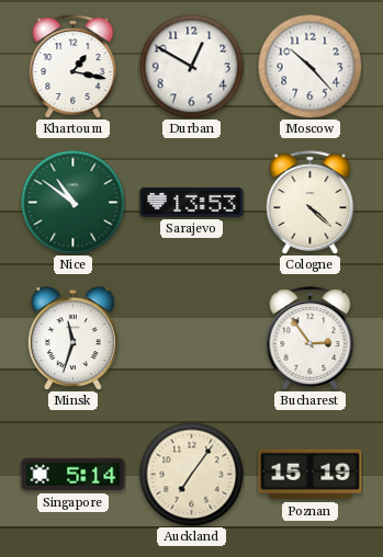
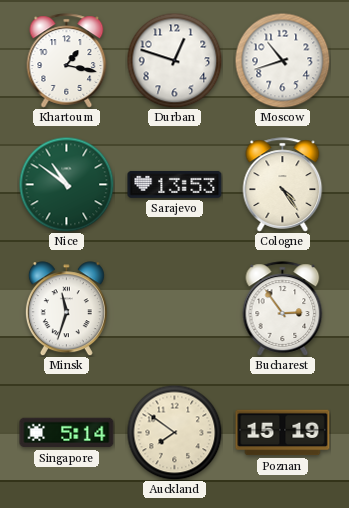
Durban: 12:50 -> 12:48
Moscow: 10:23 -> 10:42
Cologne: 4:22 -> 4:24
Auckland: 7:06 -> 7:51
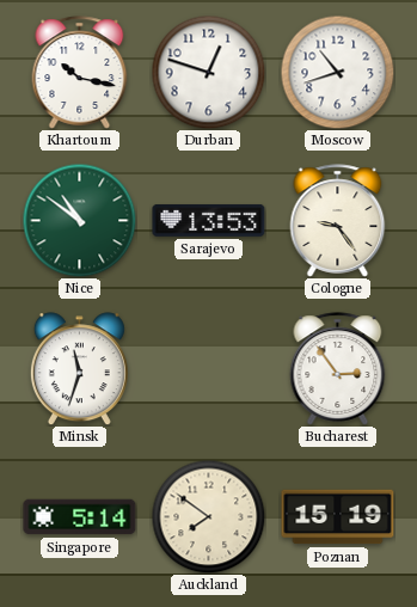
Khartoum: 1:17 -> 10:17
Cologne: 4:24 -> 9:24
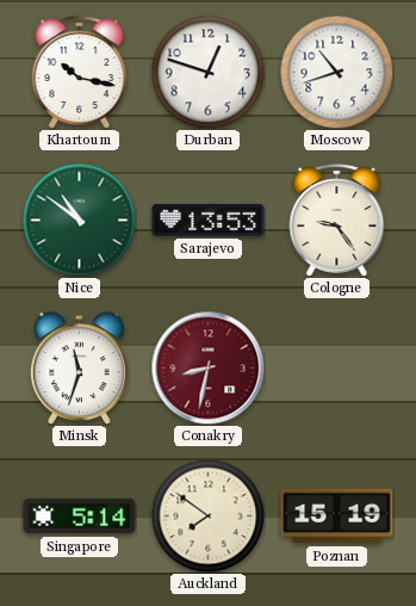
Conakry: none -> 8:32
Bucharest: 2:54 -> none
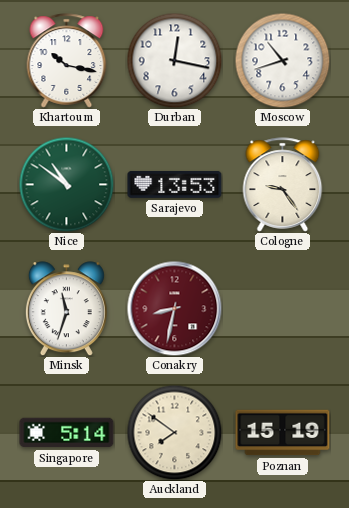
Durban: 12:48 -> 12:17
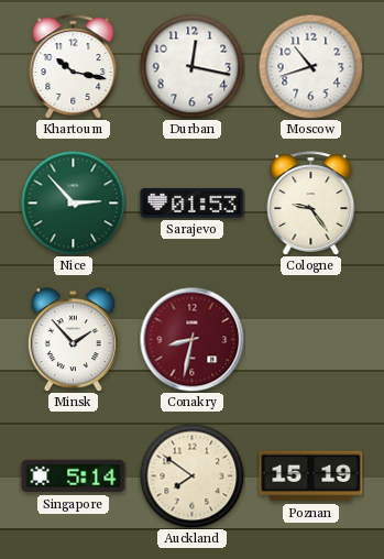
Nice: 10:51 -> 2:53
Sarajevo: 13:53 -> 01:53
Minsk: 11:33 -> 1:53
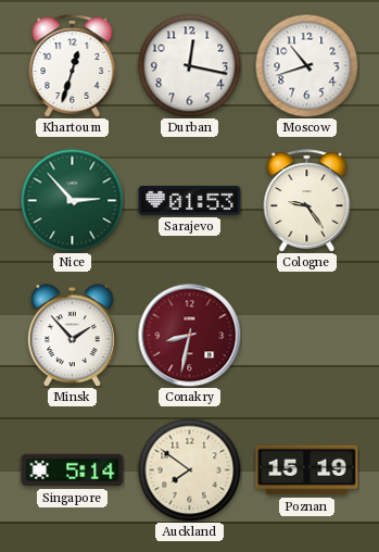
Khartoum: 10:17 -> 12:33
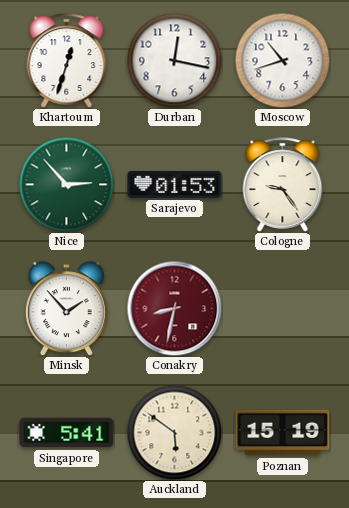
Singapore: 5:14 -> 5:41
Auckland: 7:51 -> 5:51
